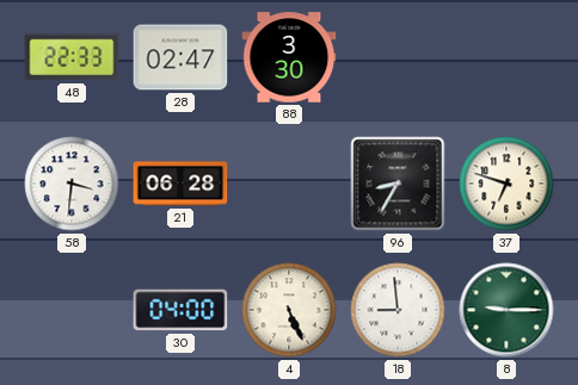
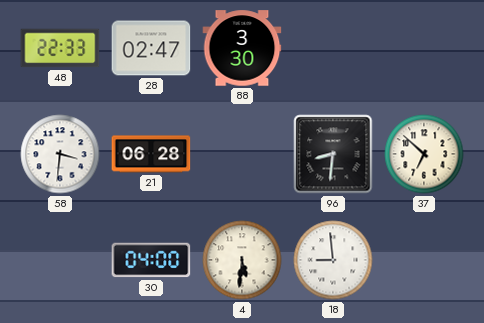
96: 8:35 -> 8:31
37: 6:48 -> 6:52
4: 5:26 -> 5:31
8: 9:15 -> none
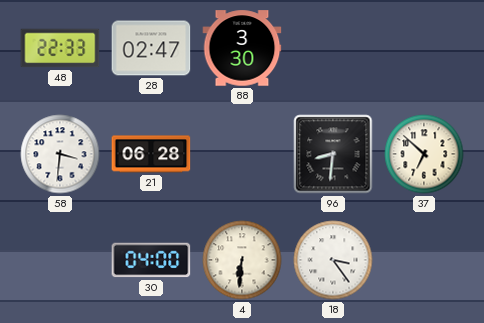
4: 5:31 -> 6:31
18: 8:59 -> 3:24
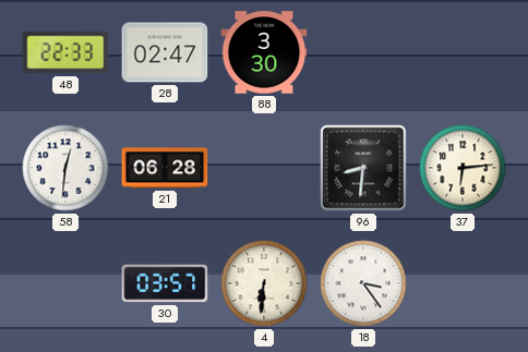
58: 3:31 -> 12:31
37: 6:52 -> 6:14
30: 04:00 -> 03:57
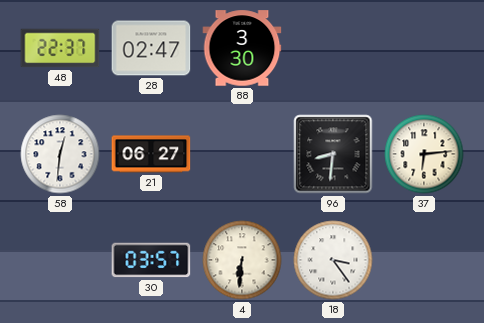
48: 22:33 -> 22:37
21: 06:28 -> 06:27
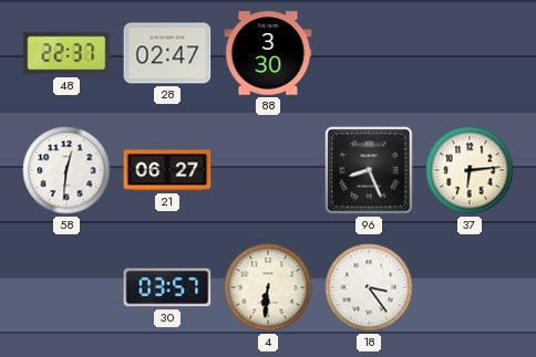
96: 8:31 -> 8:26
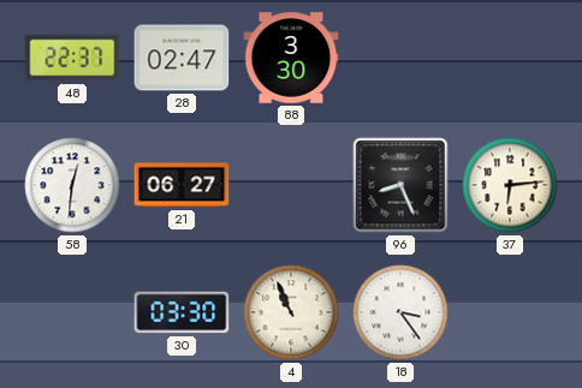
30: 03:57 -> 03:30
4: 6:31 -> 10:56
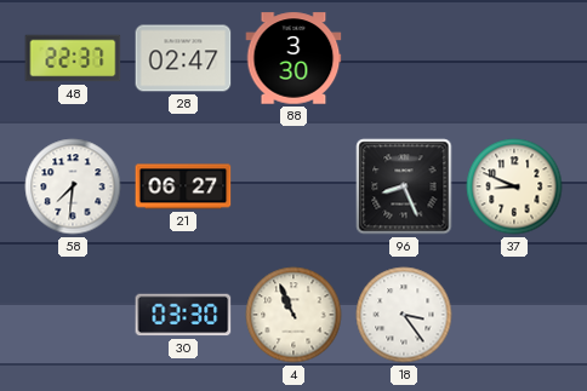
58: 12:31 -> 7:31
37: 6:14 -> 8:49
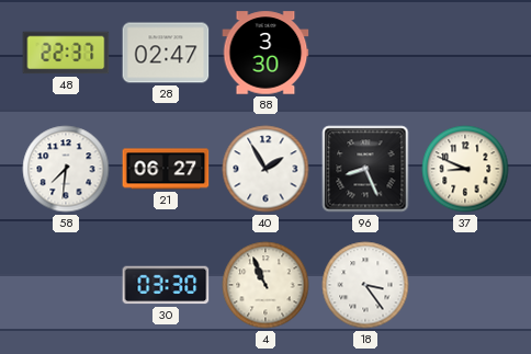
40: none -> 1:55
